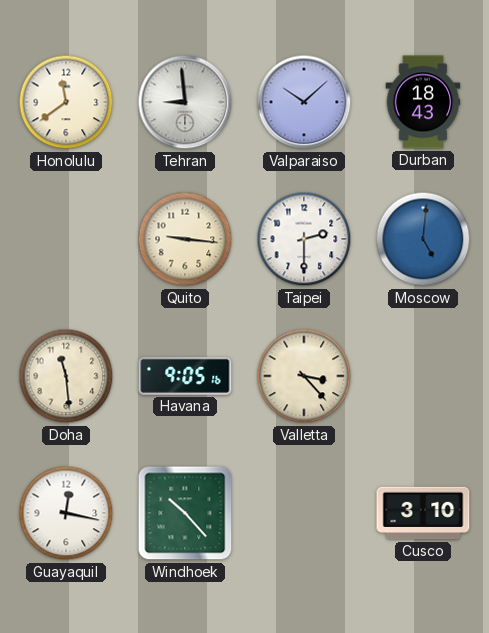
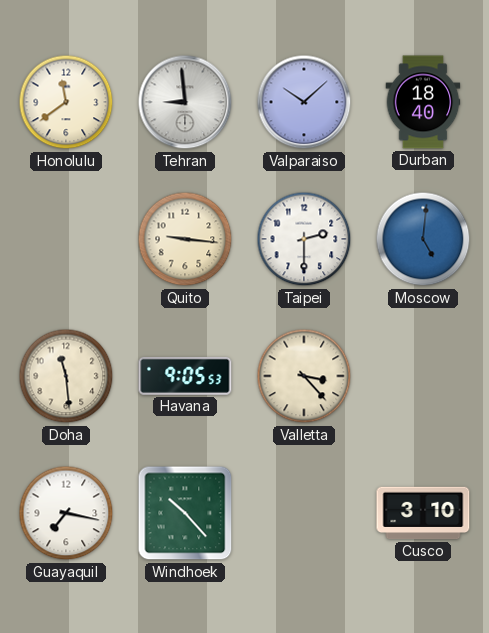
Durban: 18:43 -> 18:40
Havana: 9:05:16 -> 9:05:53
Guayaquil: 12:17 -> 7:17
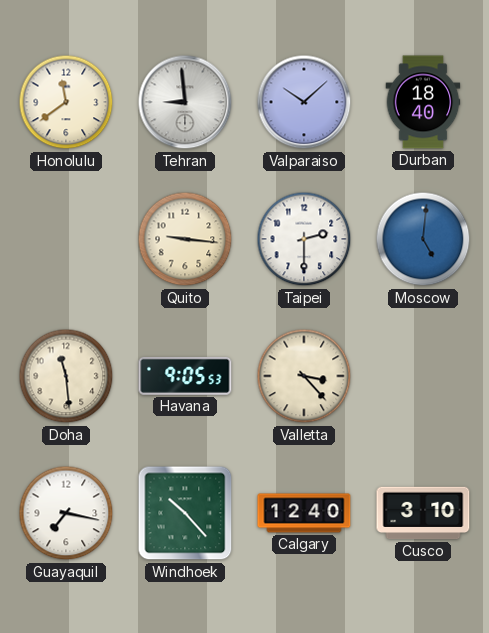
Calgary: none -> 12:40
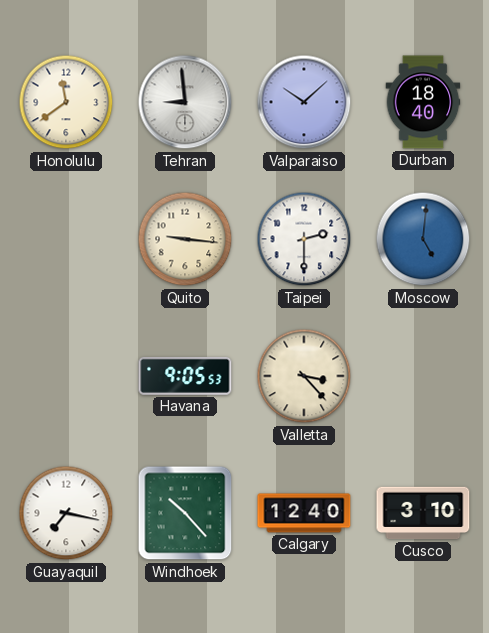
Doha: 11:29 -> none
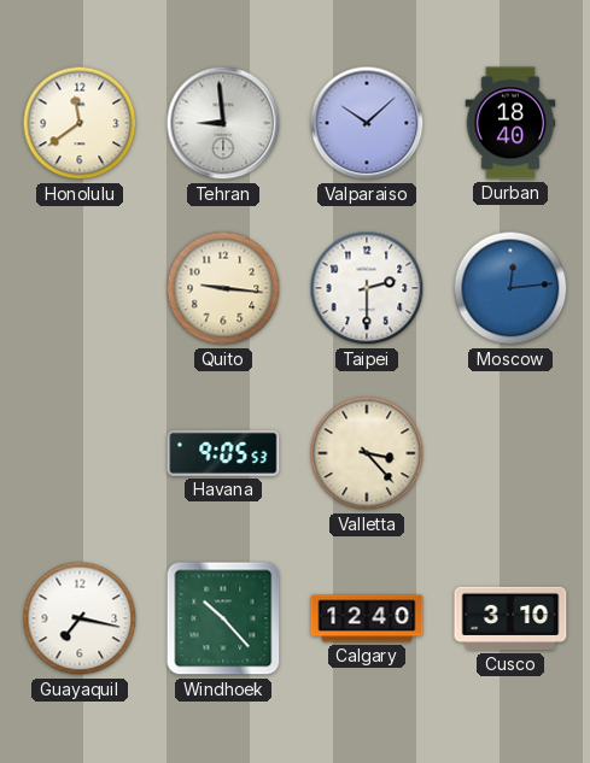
Moscow: 5:01 -> 12:14
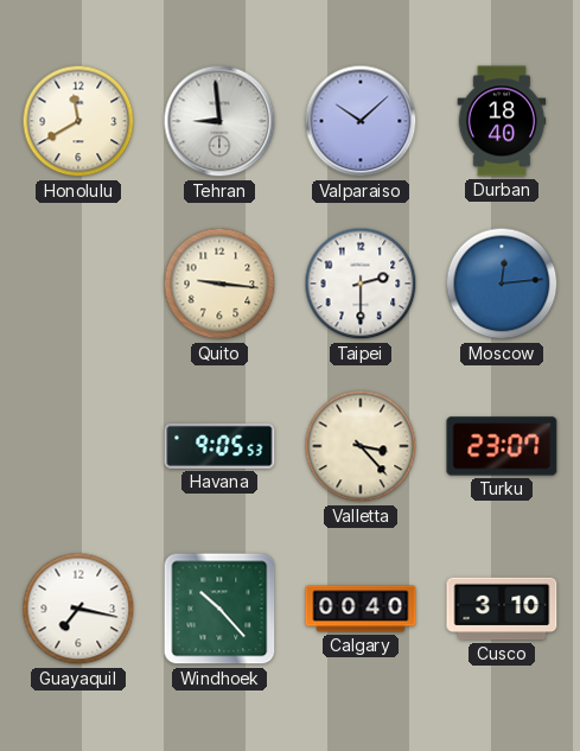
Honolulu: 11:39 -> 11:40
Turku: none -> 23:07
Calgary: 12:40 -> 00:40
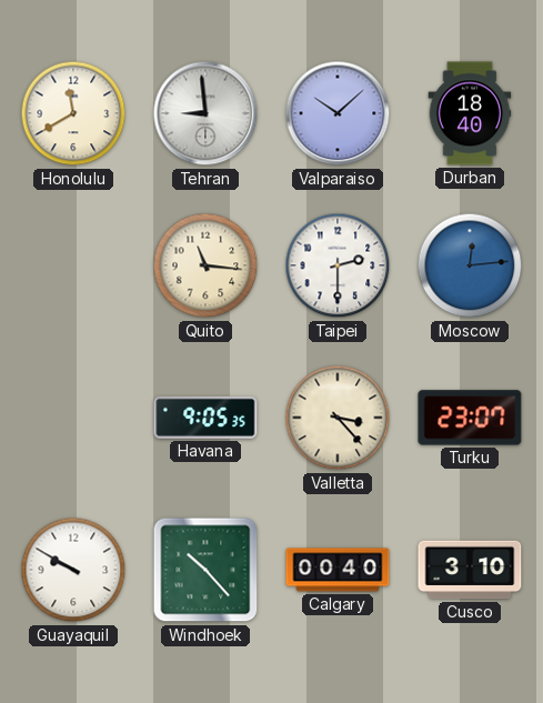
Quito: 9:16 -> 11:16
Havana: 9:05:53 -> 9:05:35
Guayaquil: 7:17 -> 9:50
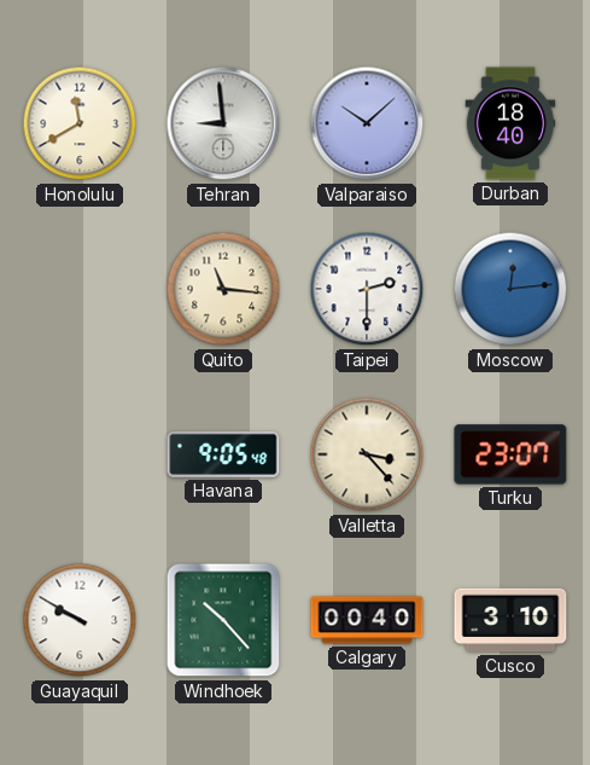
Havana: 9:05:35 -> 9:05:48
